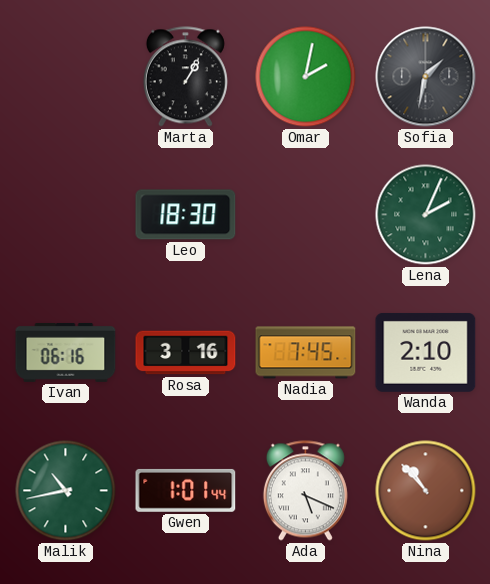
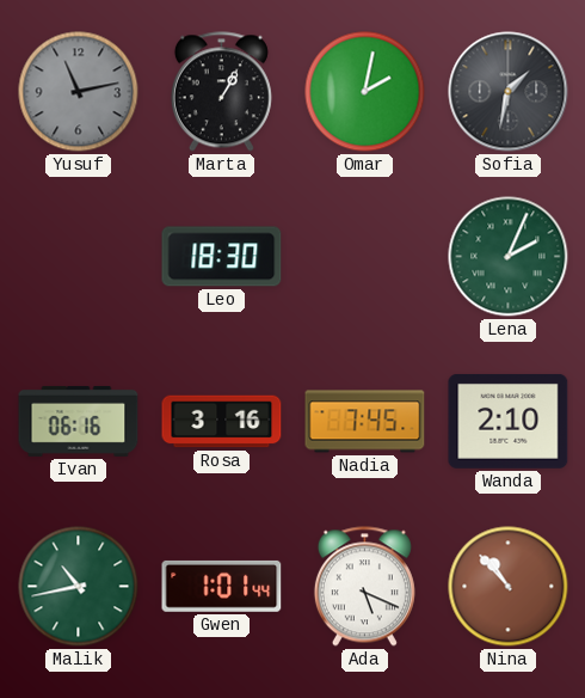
Yusuf: none -> 11:13
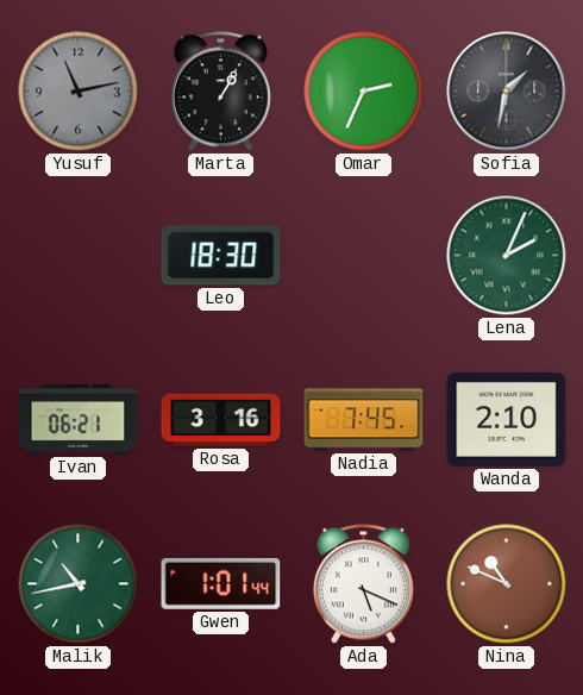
Omar: 2:02 -> 2:34
Ivan: 06:16 -> 06:21
Nina: 10:53 -> 10:49
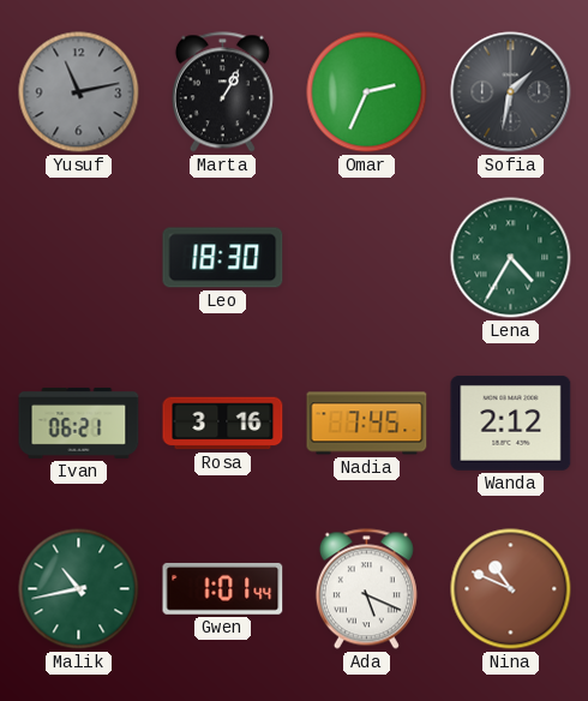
Lena: 2:04 -> 4:35
Wanda: 2:10 -> 2:12
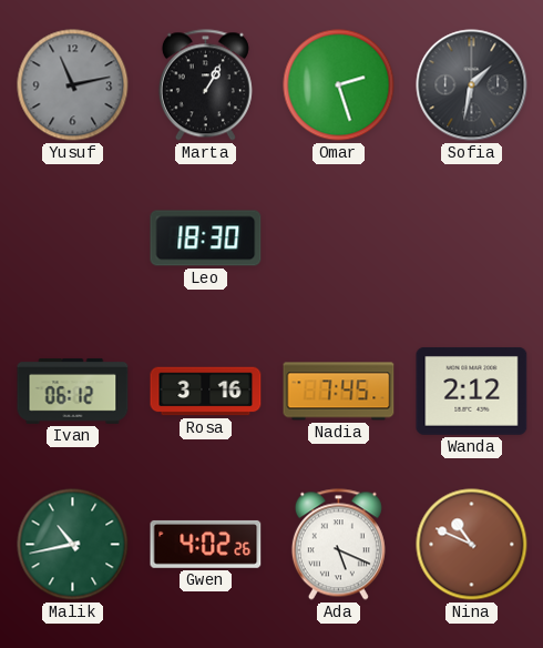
Omar: 2:34 -> 2:27
Lena: 4:35 -> none
Ivan: 06:21 -> 06:12
Gwen: 1:01 -> 4:02
